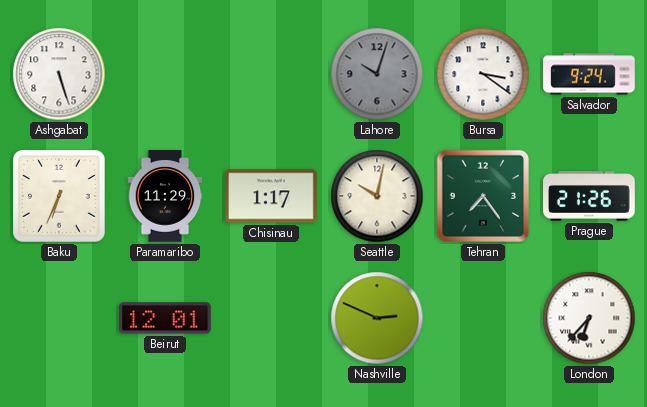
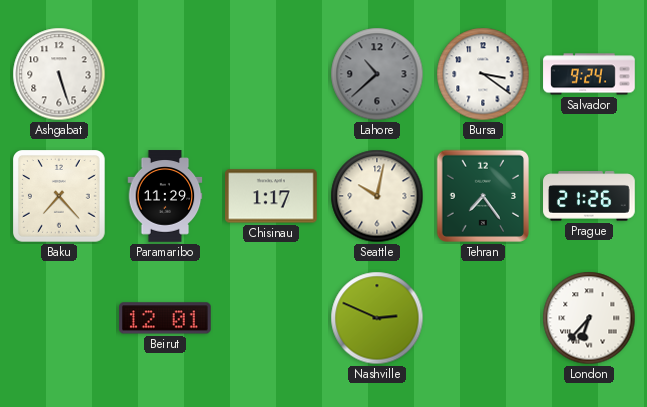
Lahore: 10:03 -> 10:38
Baku: 6:34 -> 7:23
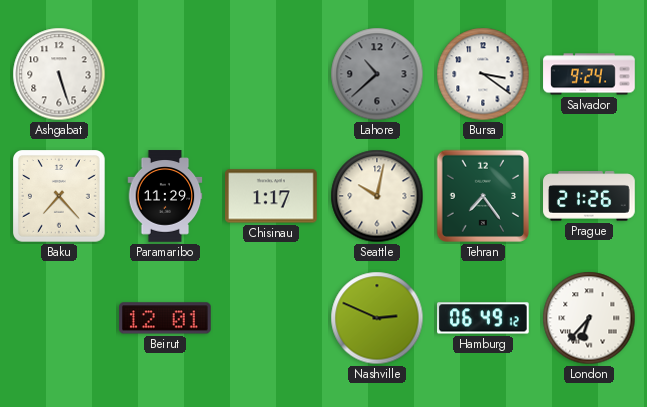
Hamburg: none -> 06:49
